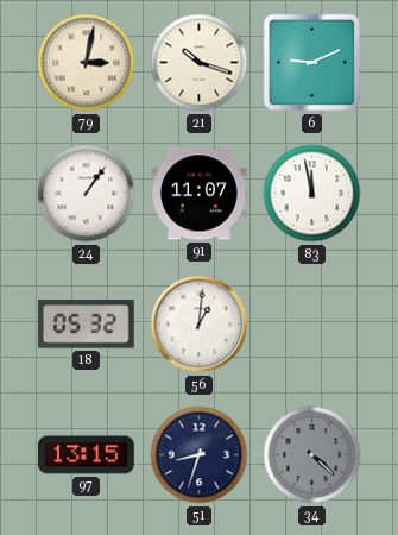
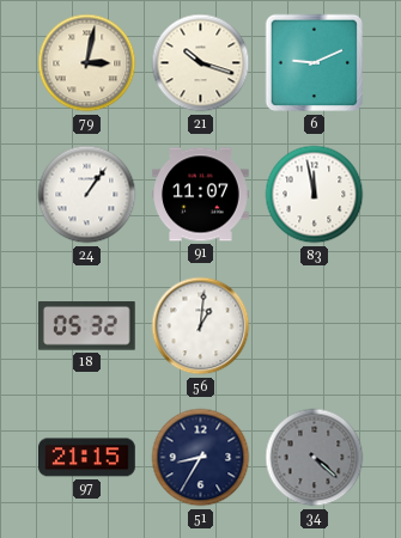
97: 13:15 -> 21:15
51: 8:33 -> 8:35
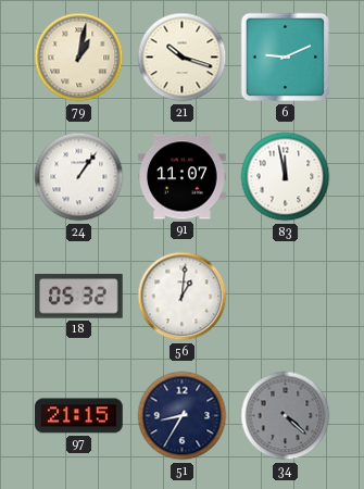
79: 3:02 -> 1:02
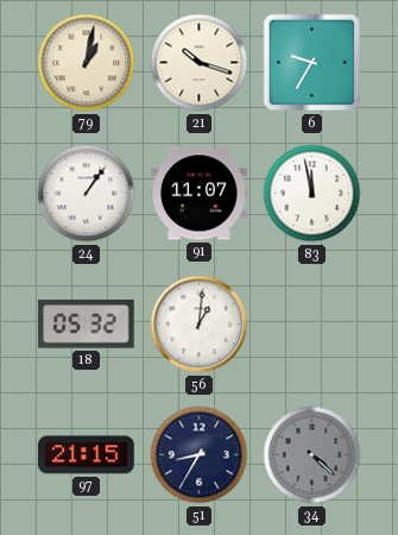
6: 9:11 -> 9:35
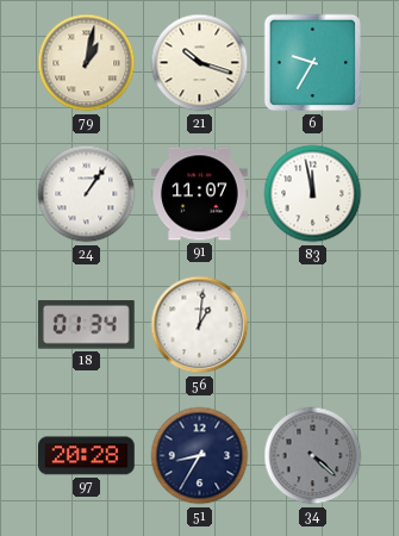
18: 05:32 -> 01:34
97: 21:15 -> 20:28
